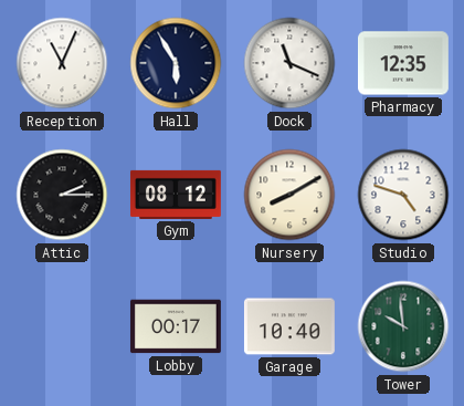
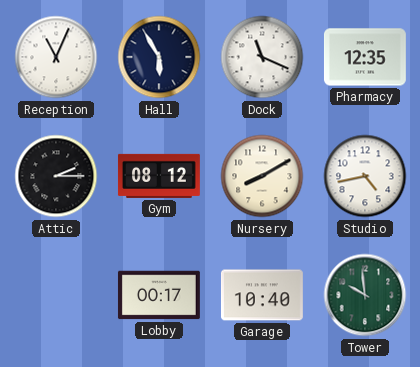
Studio: 4:48 -> 4:43
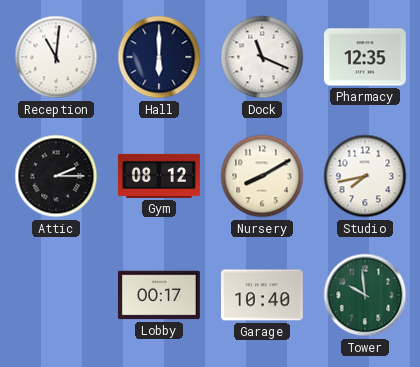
Reception: 11:04 -> 11:01
Hall: 5:55 -> 6:00
Studio: 4:43 -> 7:43
